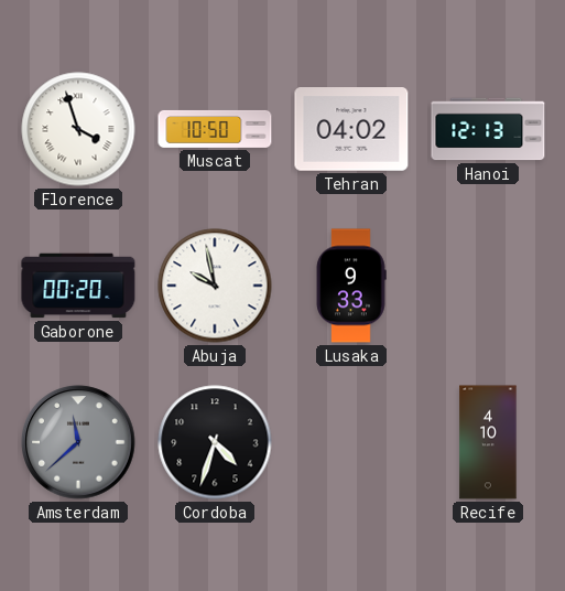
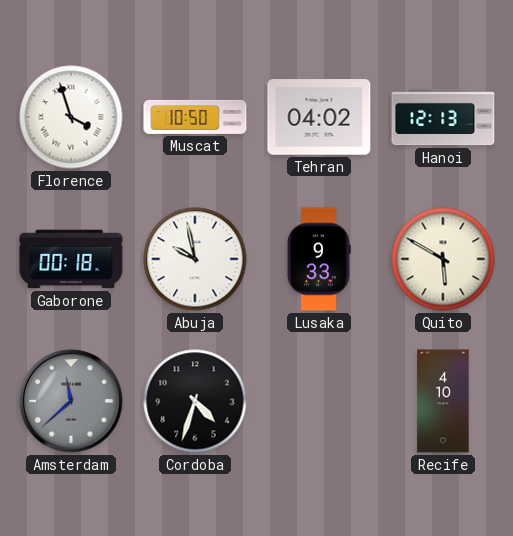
Gaborone: 00:20 -> 00:18
Quito: none -> 5:50
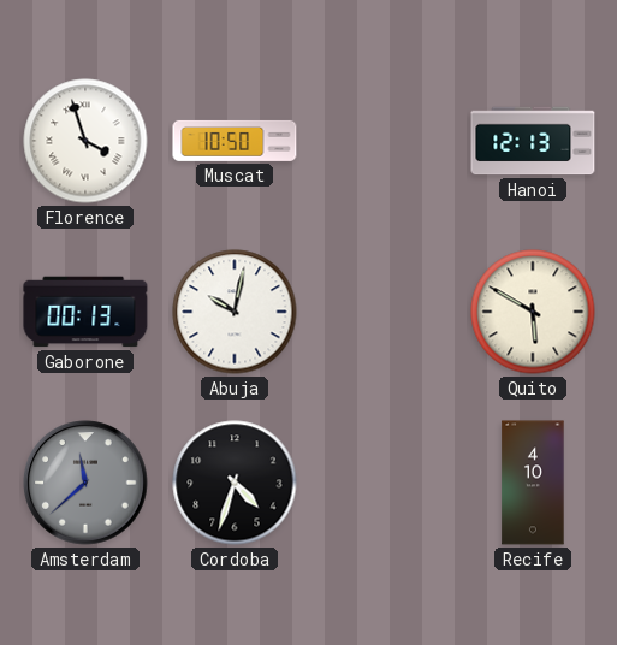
Tehran: 04:02 -> none
Gaborone: 00:18 -> 00:13
Abuja: 9:58 -> 10:02
Lusaka: 9:33 -> none
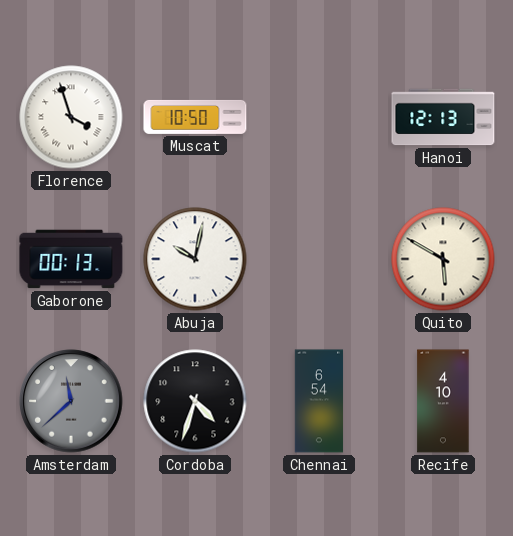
Chennai: none -> 6:54
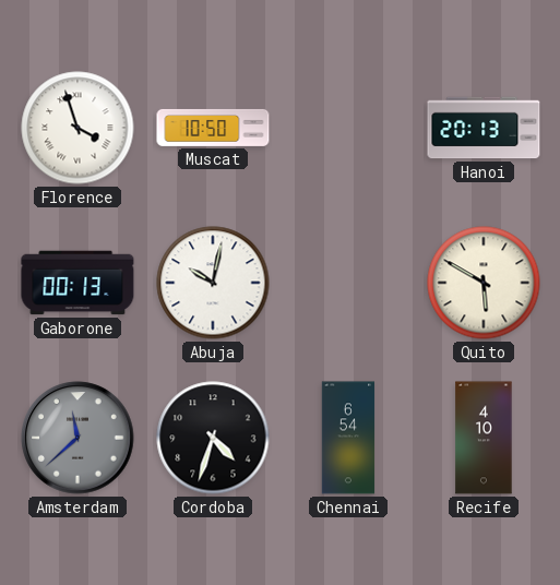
Hanoi: 12:13 -> 20:13
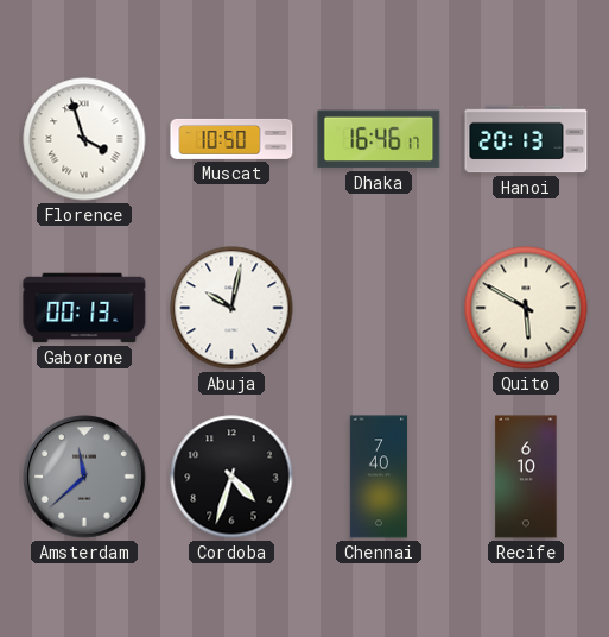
Dhaka: none -> 16:46
Chennai: 6:54 -> 7:40
Recife: 4:10 -> 6:10
